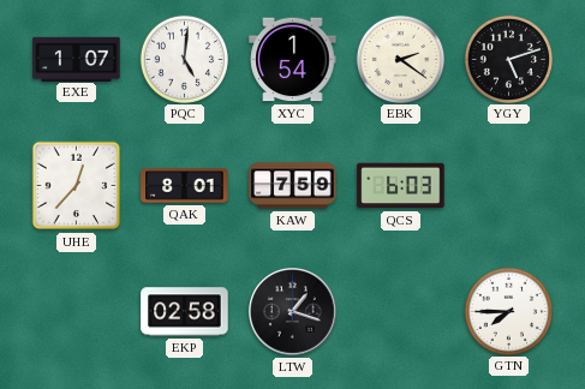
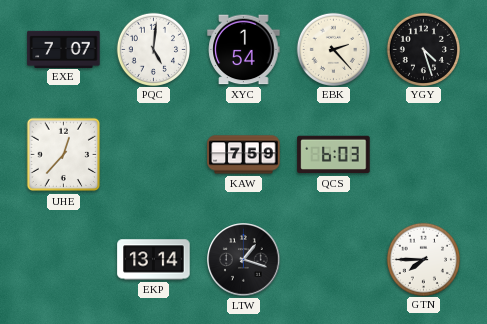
EXE: 1:07 -> 7:07
EBK: 2:21 -> 2:23
YGY: 5:12 -> 4:27
QAK: 8:01 -> none
EKP: 02:58 -> 13:14
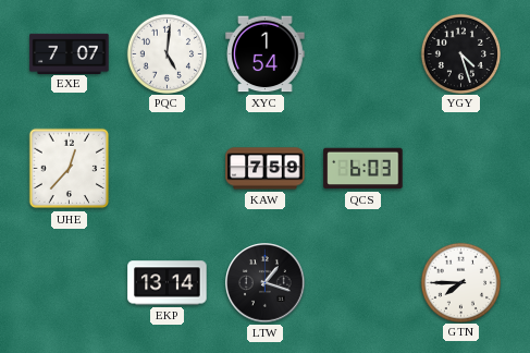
EBK: 2:23 -> none
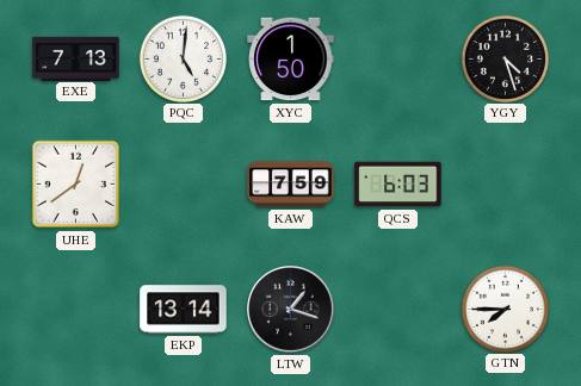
EXE: 7:07 -> 7:13
XYC: 1:54 -> 1:50
UHE: 12:37 -> 12:39
